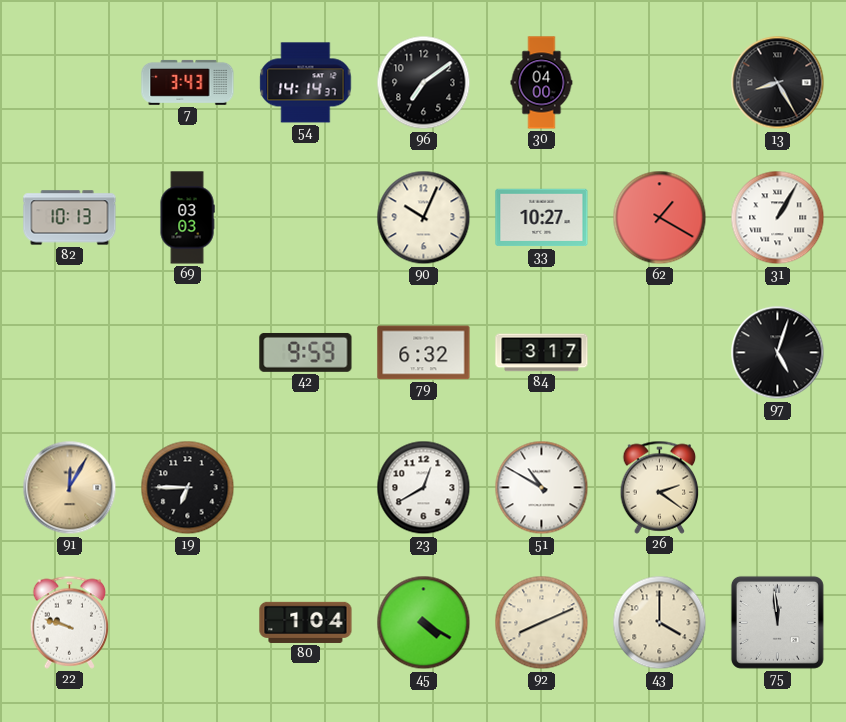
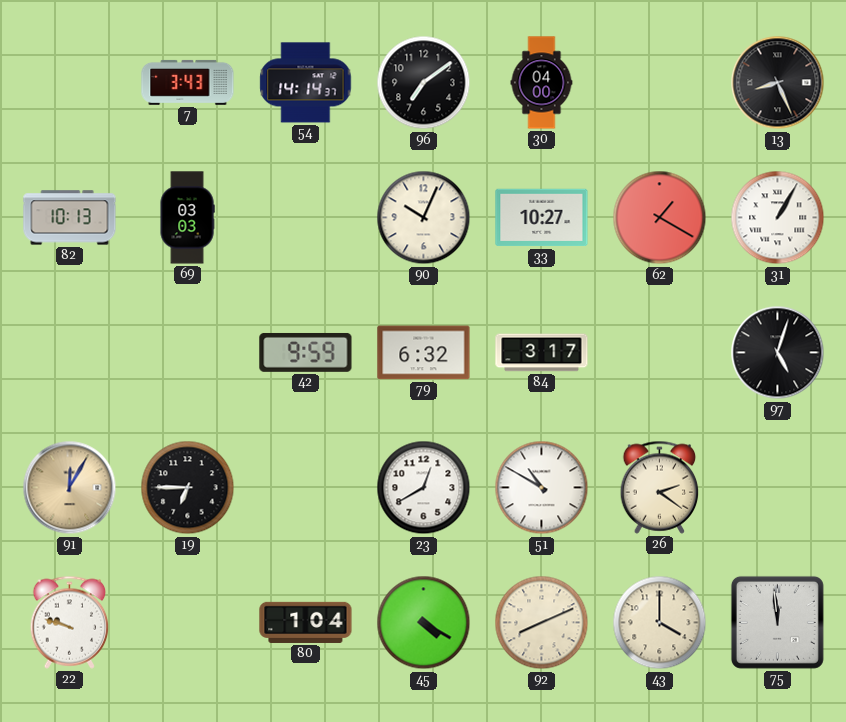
13: 8:25 -> 8:26
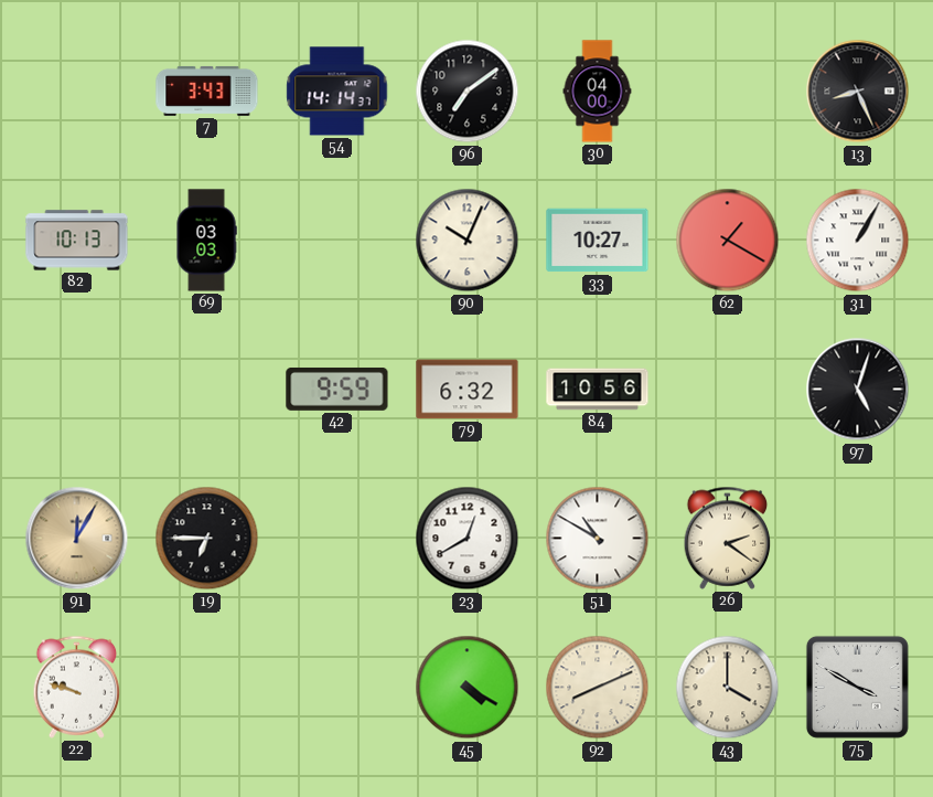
84: 3:17 -> 10:56
80: 1:04 -> none
75: 11:59 -> 3:50
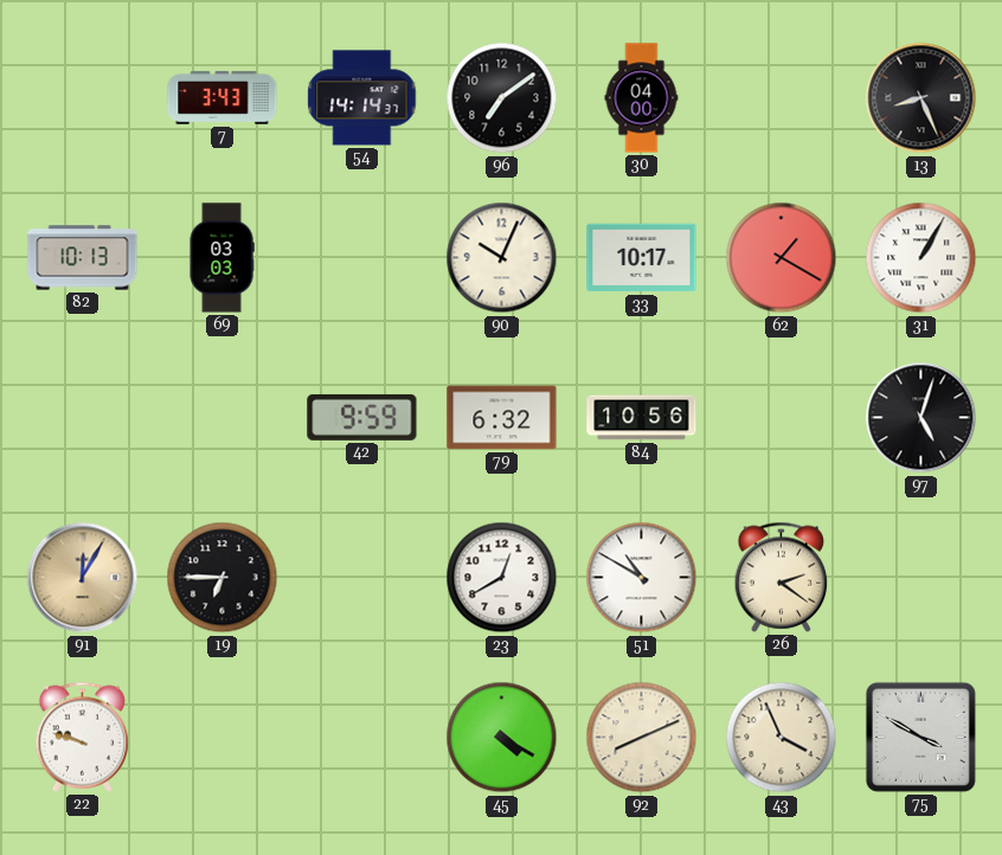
33: 10:27 -> 10:17
43: 4:00 -> 3:56
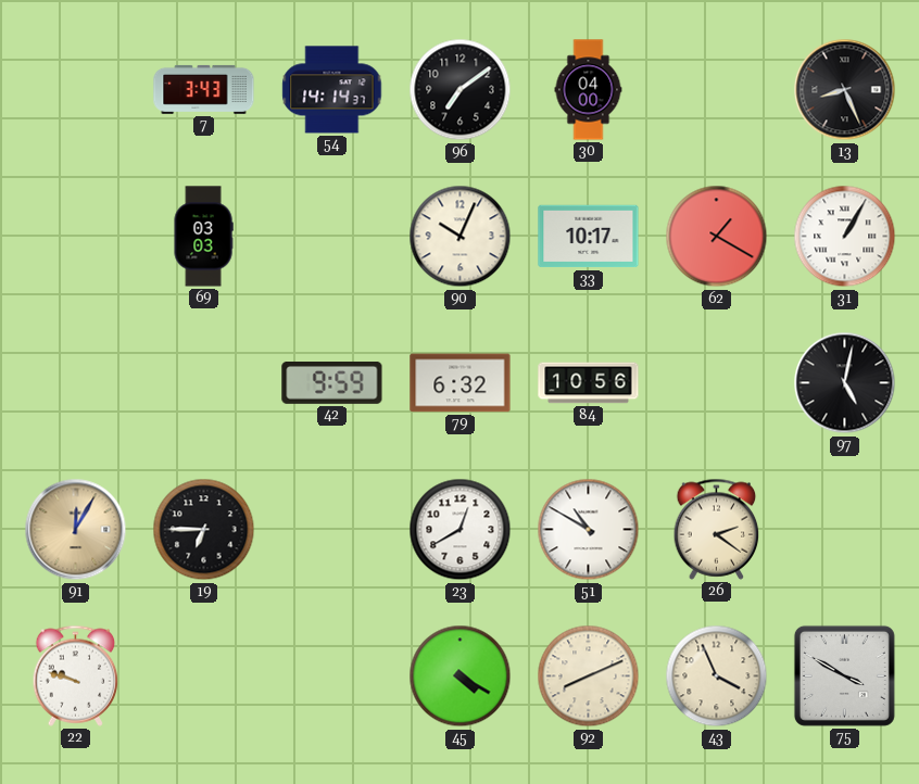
82: 10:13 -> none
97: 5:03 -> 5:02
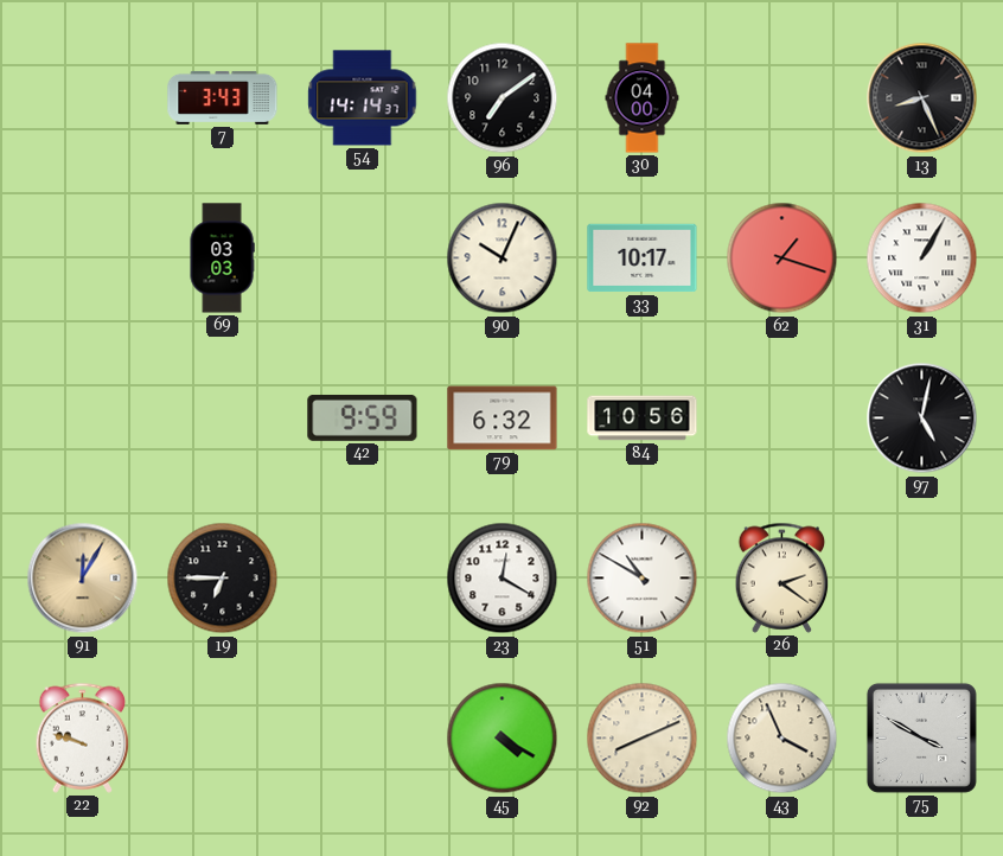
62: 1:20 -> 1:18
23: 12:40 -> 12:20
